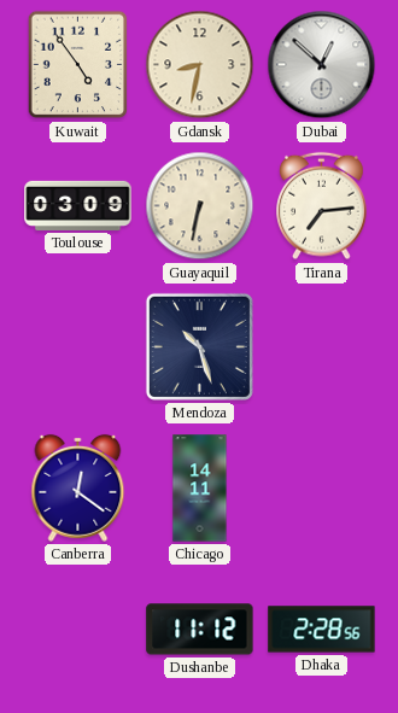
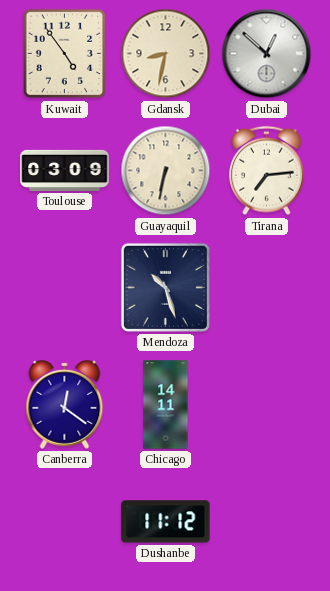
Dhaka: 2:28 -> none
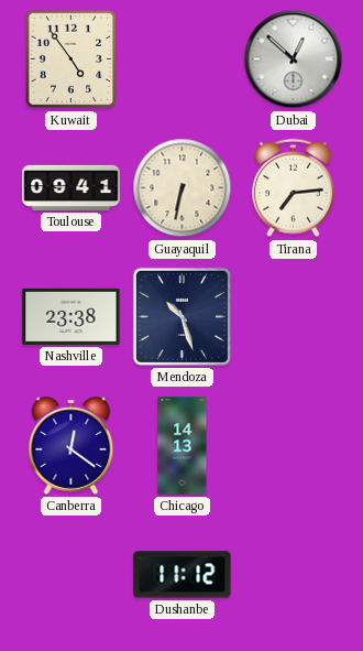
Gdansk: 8:32 -> none
Toulouse: 03:09 -> 09:41
Nashville: none -> 23:38
Chicago: 14:11 -> 14:13
